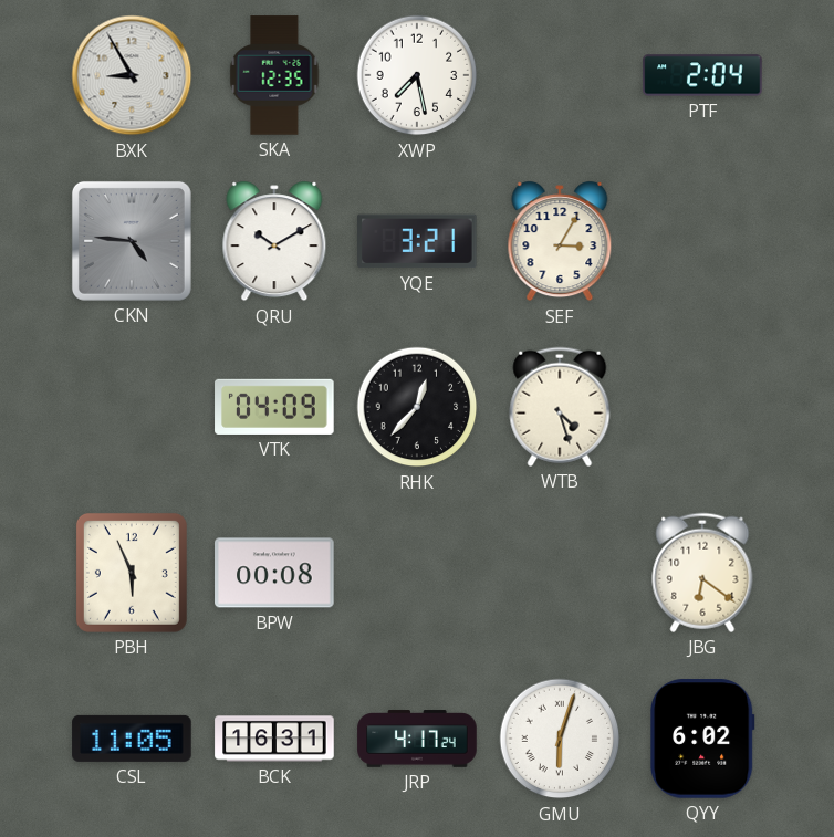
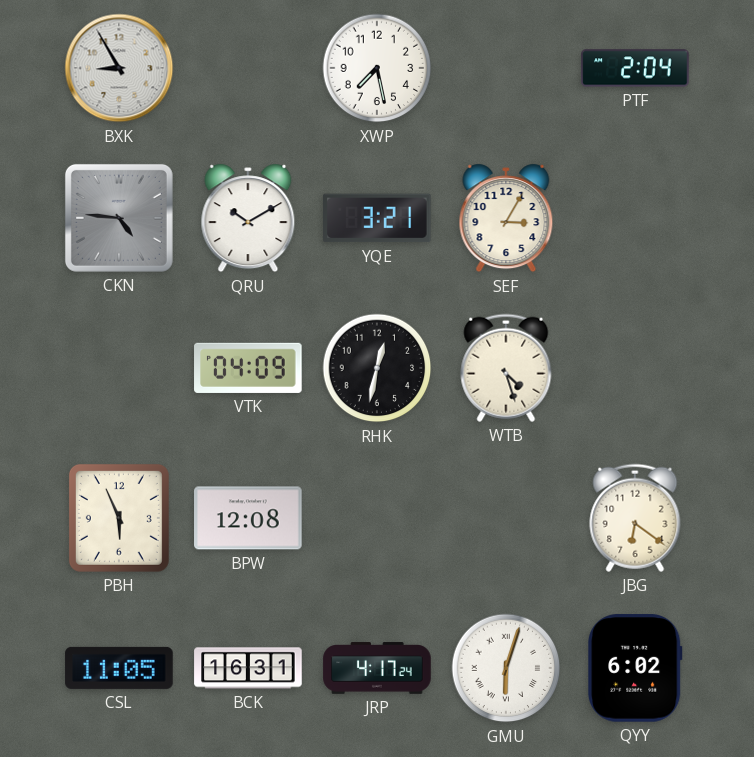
SKA: 12:35 -> none
RHK: 12:37 -> 12:32
BPW: 00:08 -> 12:08
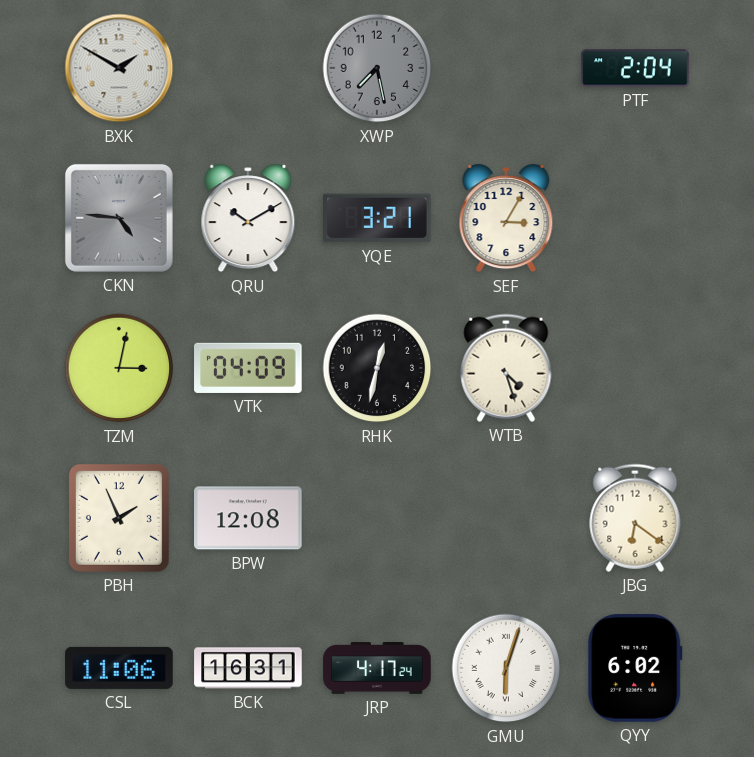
BXK: 8:55 -> 1:50
XWP dial: white -> grey
TZM: none -> 3:02
PBH: 5:56 -> 1:56
CSL: 11:05 -> 11:06
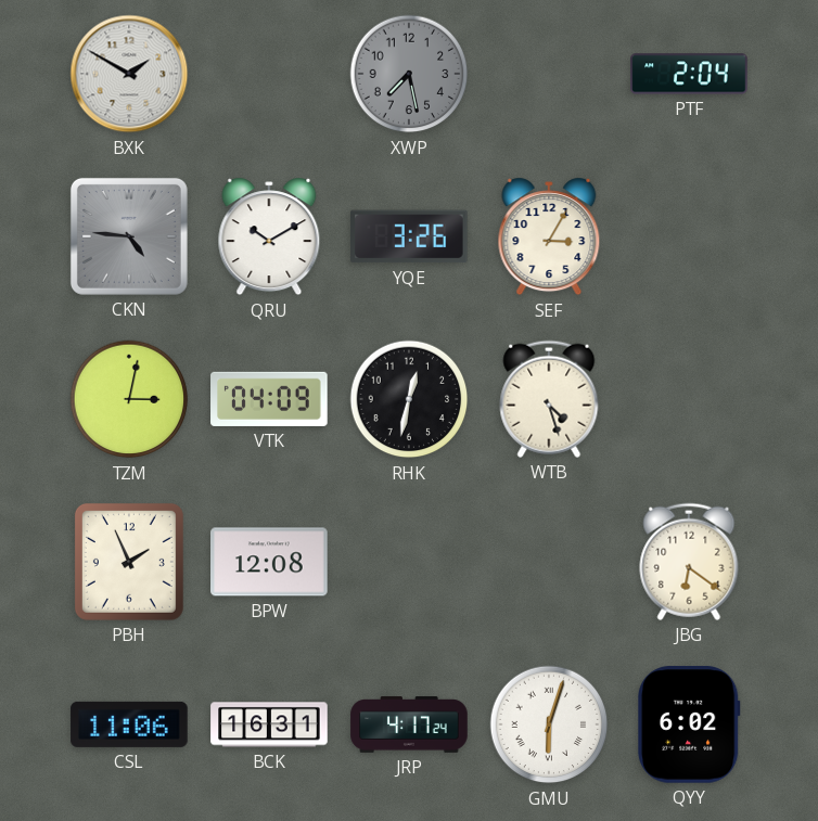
YQE: 3:21 -> 3:26
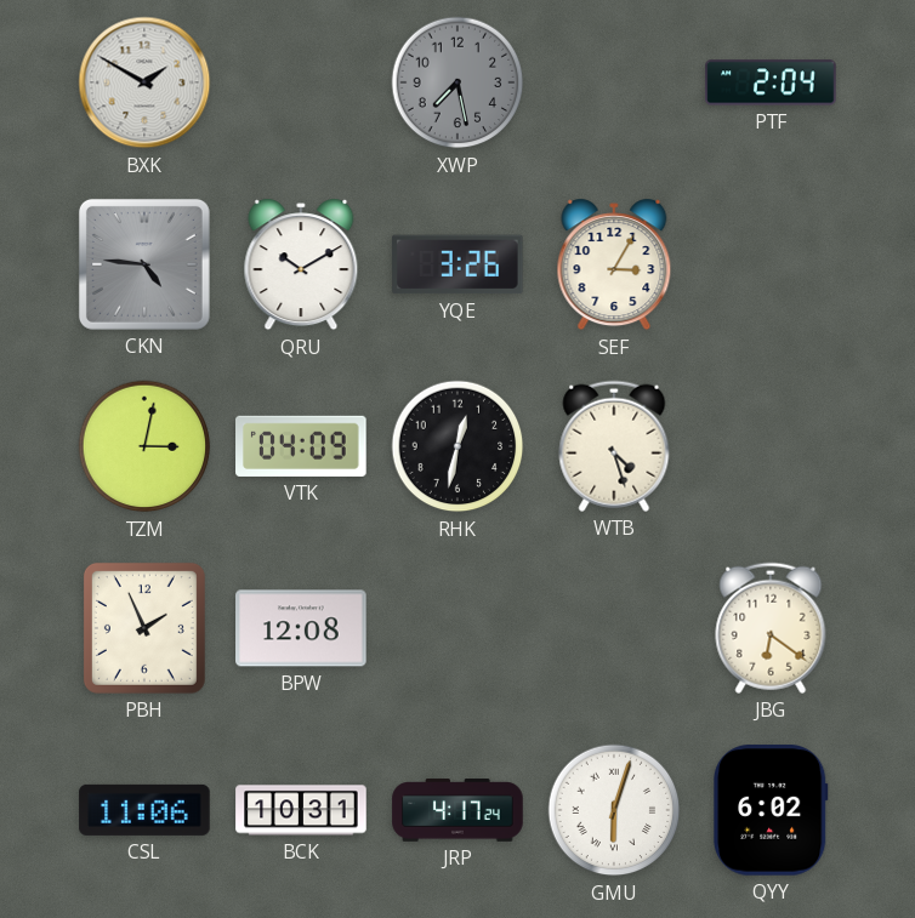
BCK: 16:31 -> 10:31
